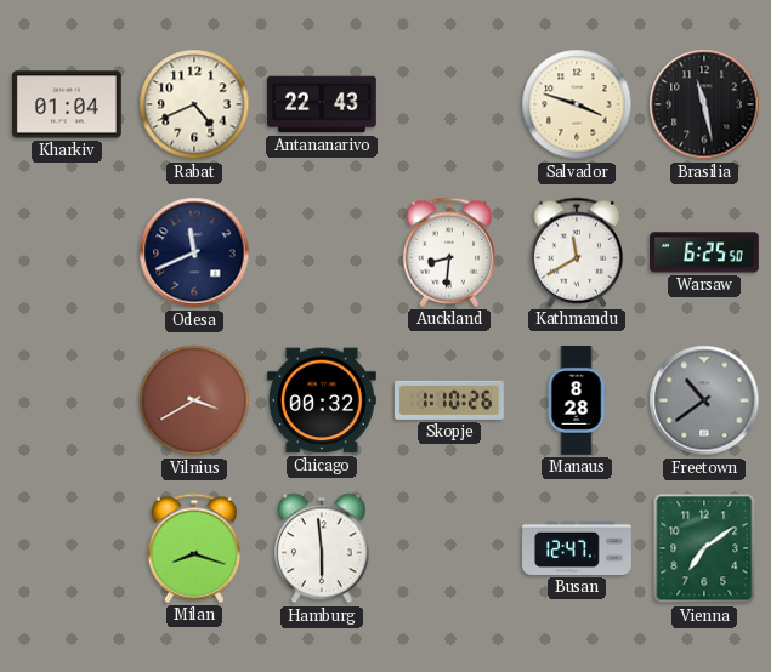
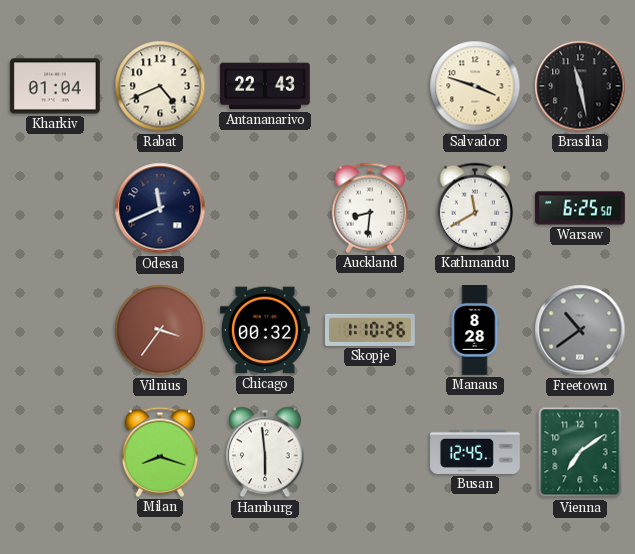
Vilnius: 3:40 -> 3:36
Busan: 12:47 -> 12:45
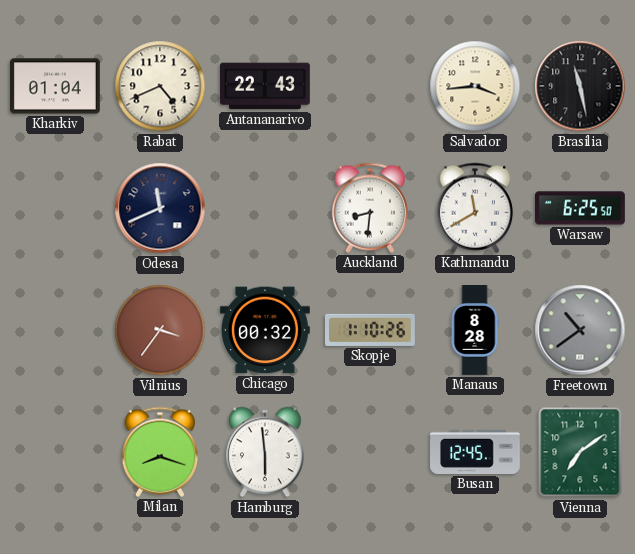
Salvador: 3:48 -> 3:44
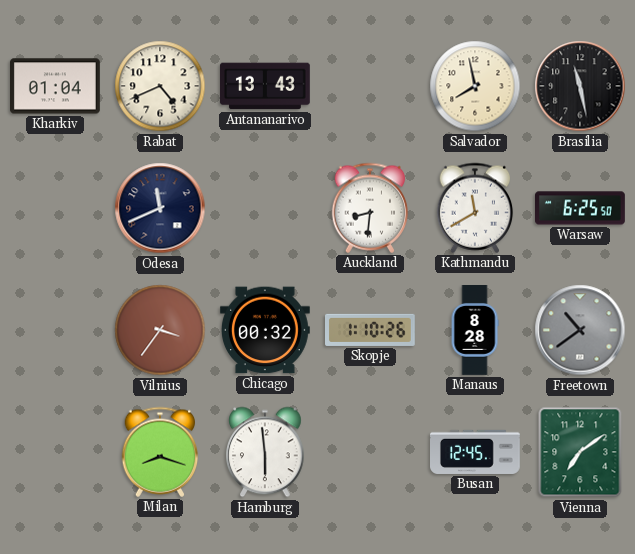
Antananarivo: 22:43 -> 13:43
Salvador: 3:44 -> 7:58
